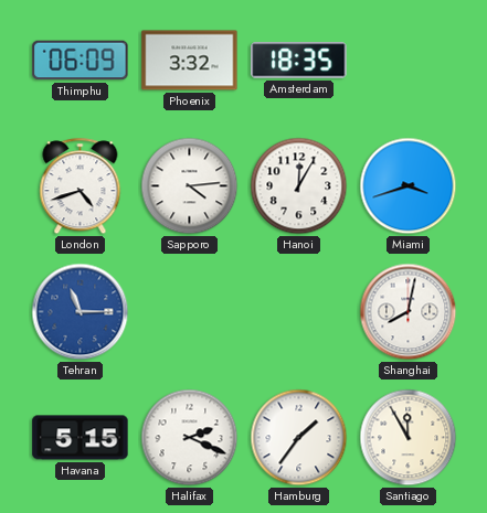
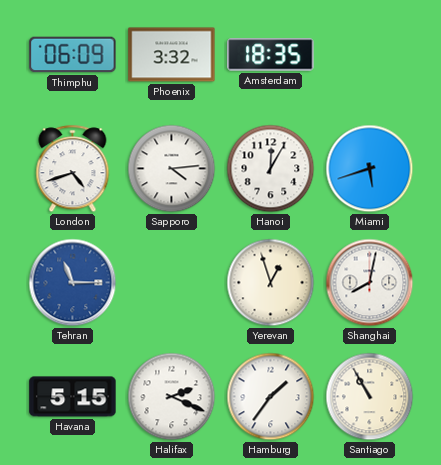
Miami: 3:42 -> 5:42
Yerevan: none -> 12:57
Santiago: 11:55 -> 10:55
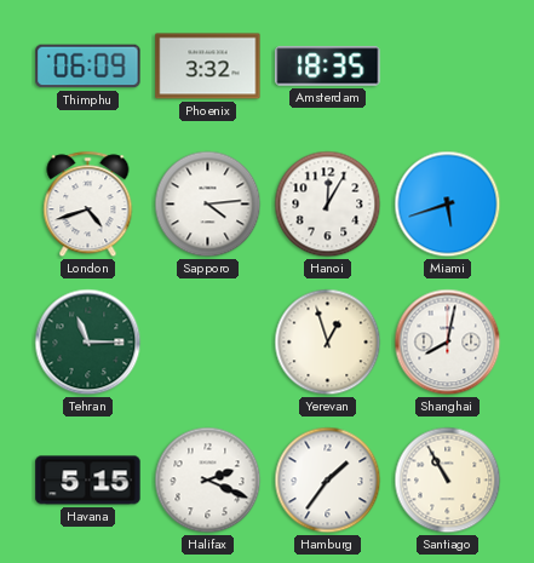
Tehran dial: blue -> green
